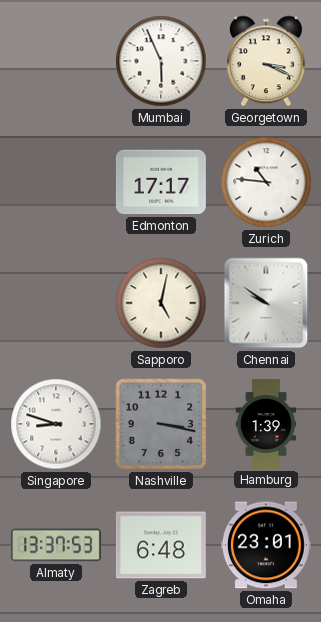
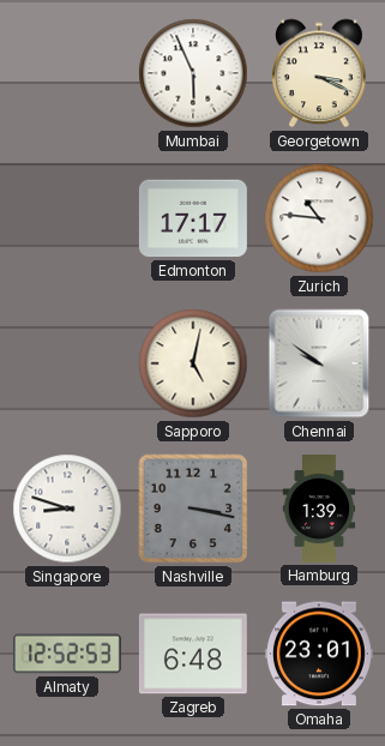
Almaty: 13:37 -> 12:52
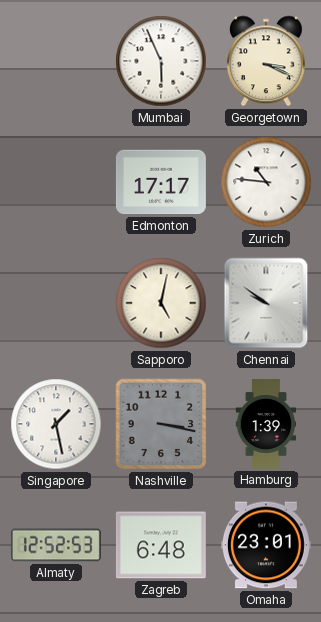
Singapore: 8:48 -> 1:28
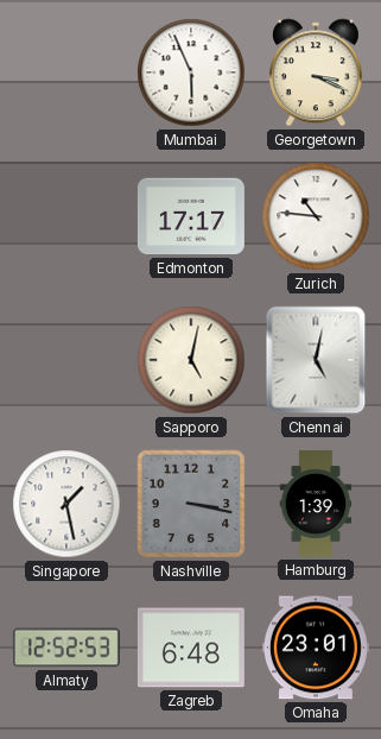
Chennai: 9:51 -> 5:02
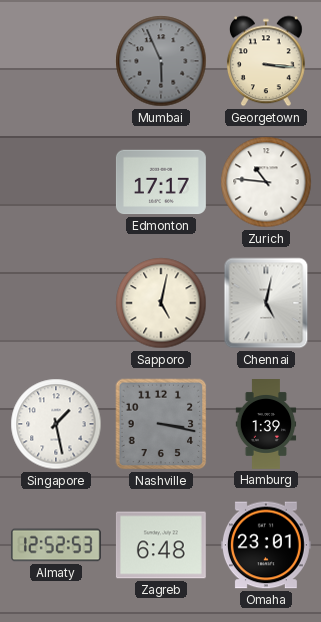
Mumbai dial: white -> grey
Georgetown: 3:19 -> 3:16
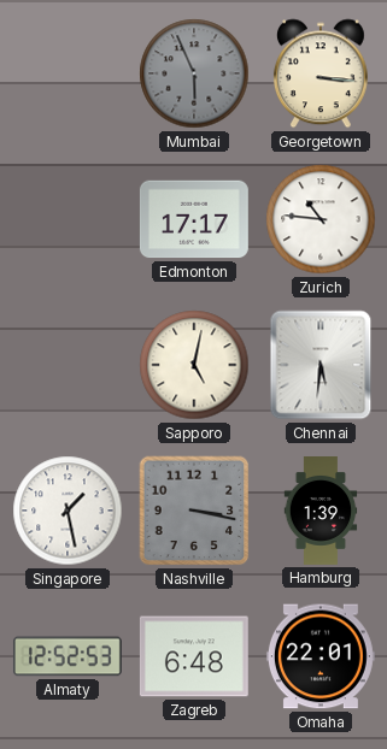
Chennai: 5:02 -> 5:31
Omaha: 23:01 -> 22:01
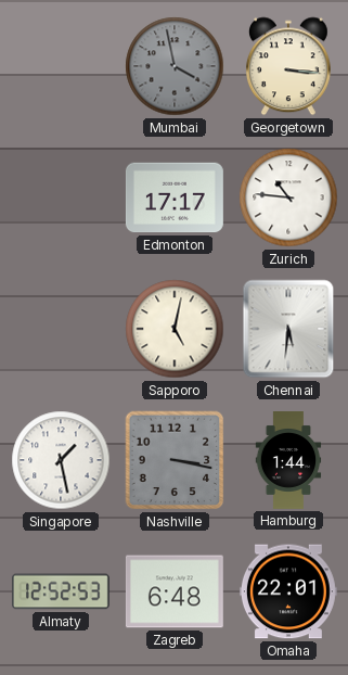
Mumbai: 5:56 -> 3:58
Hamburg: 1:39 -> 1:44
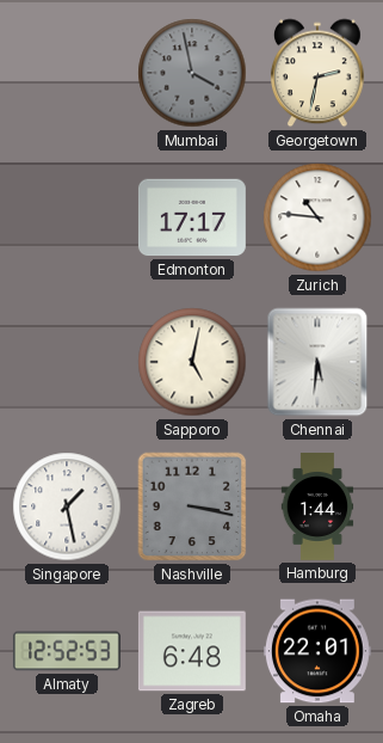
Georgetown: 3:16 -> 2:32
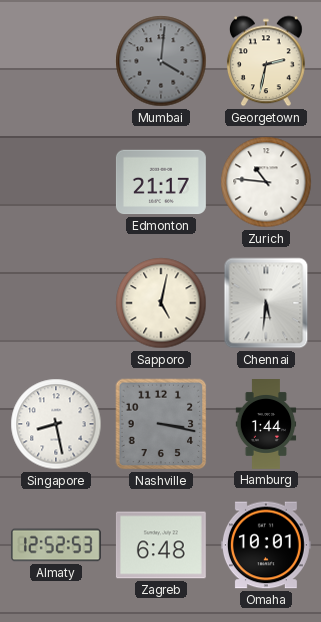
Mumbai: 3:58 -> 4:01
Edmonton: 17:17 -> 21:17
Singapore: 1:28 -> 8:28
Omaha: 22:01 -> 10:01
